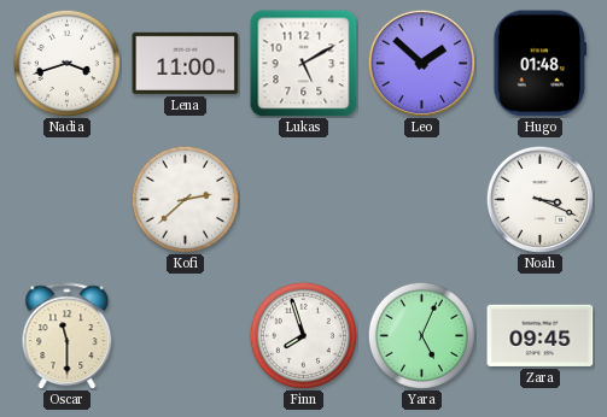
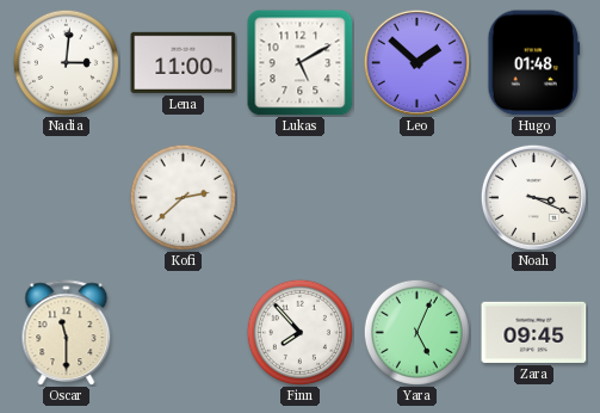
Nadia: 3:42 -> 3:01
Finn: 7:57 -> 7:53
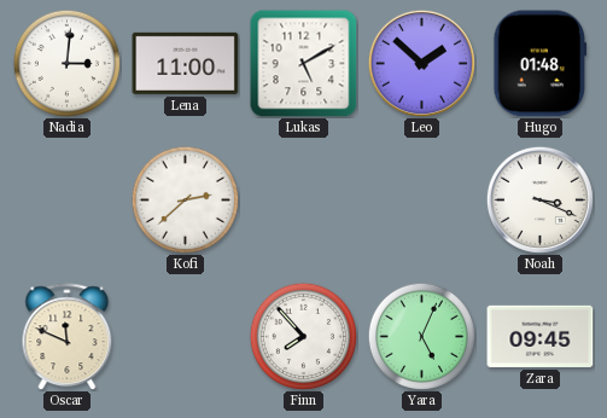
Oscar: 11:30 -> 11:49
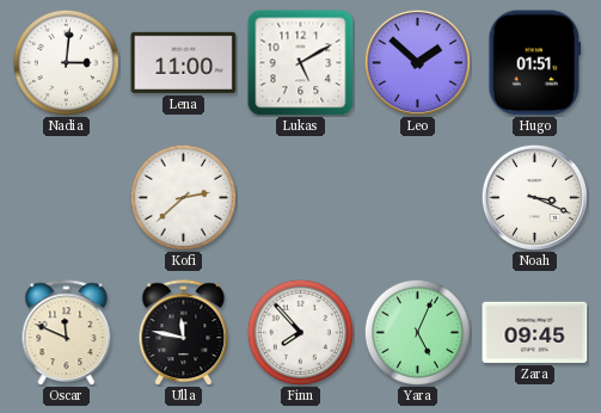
Hugo: 01:48 -> 01:51
Ulla: none -> 11:47
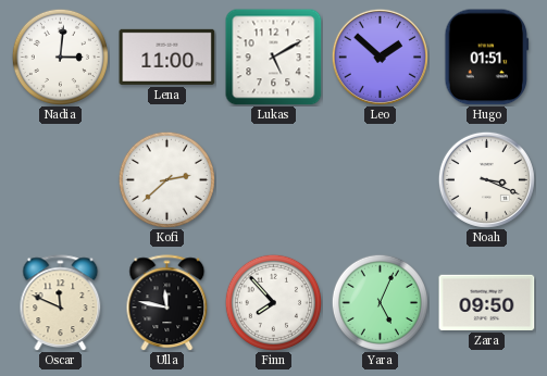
Zara: 09:45 -> 09:50
